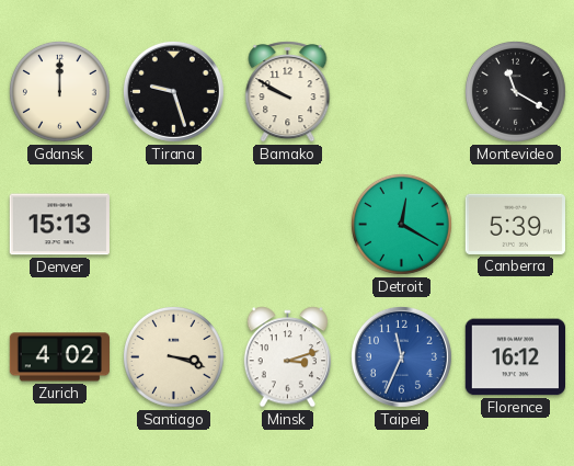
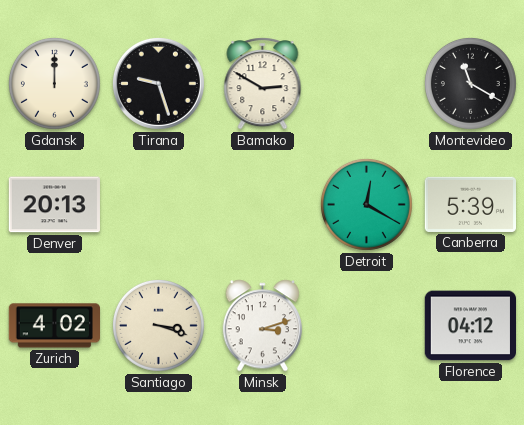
Bamako: 9:50 -> 2:50
Denver: 15:13 -> 20:13
Taipei: 11:34 -> none
Florence: 16:12 -> 04:12
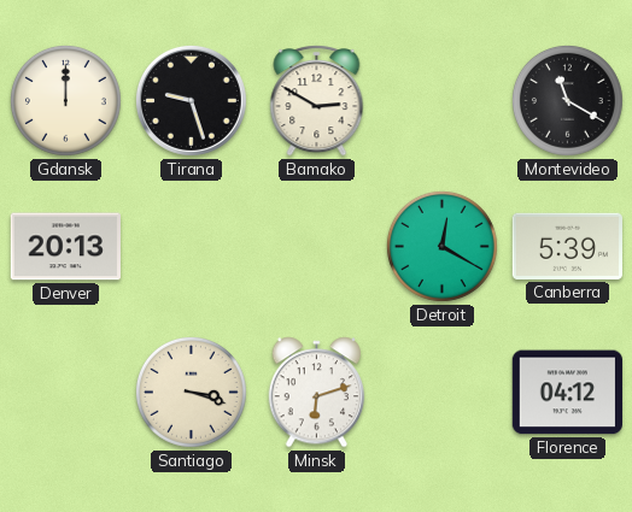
Zurich: 4:02 -> none
Minsk: 3:12 -> 6:12
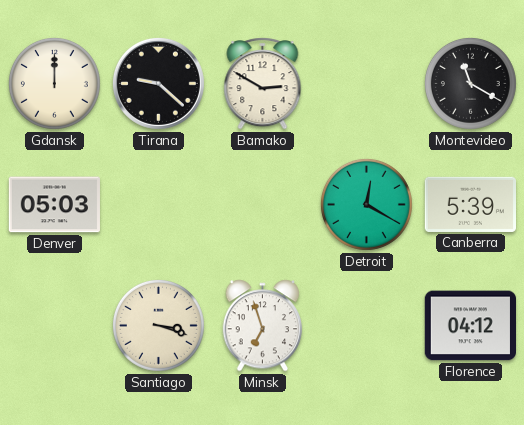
Tirana: 9:27 -> 9:22
Denver: 20:13 -> 05:03
Minsk: 6:12 -> 6:57
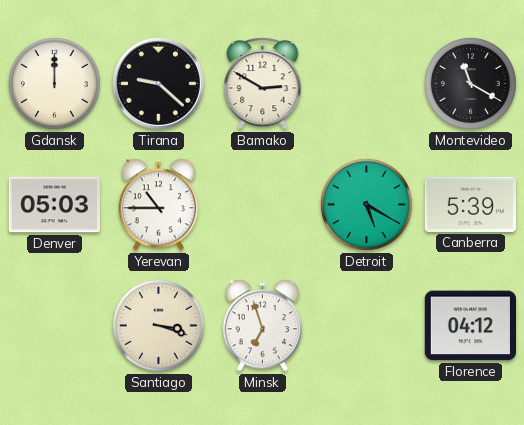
Yerevan: none -> 10:45
Detroit: 12:20 -> 5:20
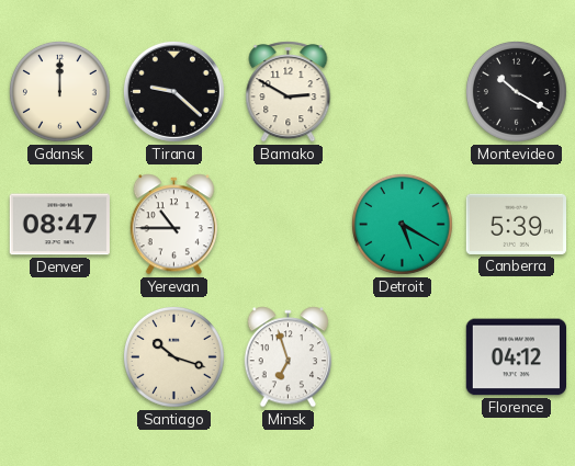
Montevideo: 11:20 -> 10:20
Denver: 05:03 -> 08:47
Santiago: 3:18 -> 10:18
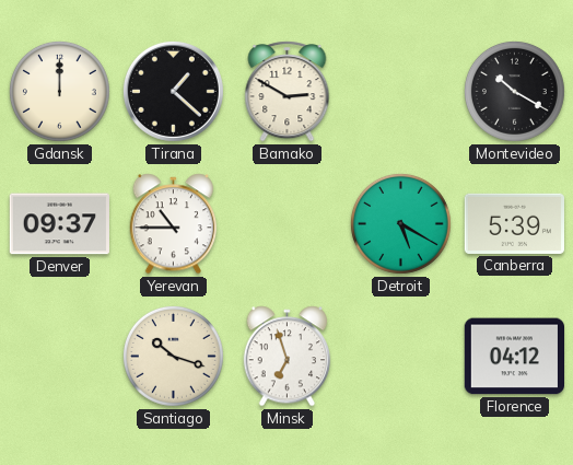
Tirana: 9:22 -> 1:22
Denver: 08:47 -> 09:37
